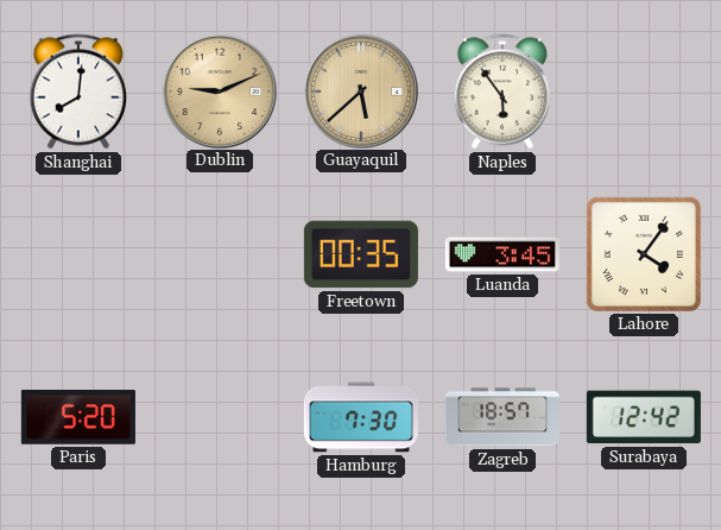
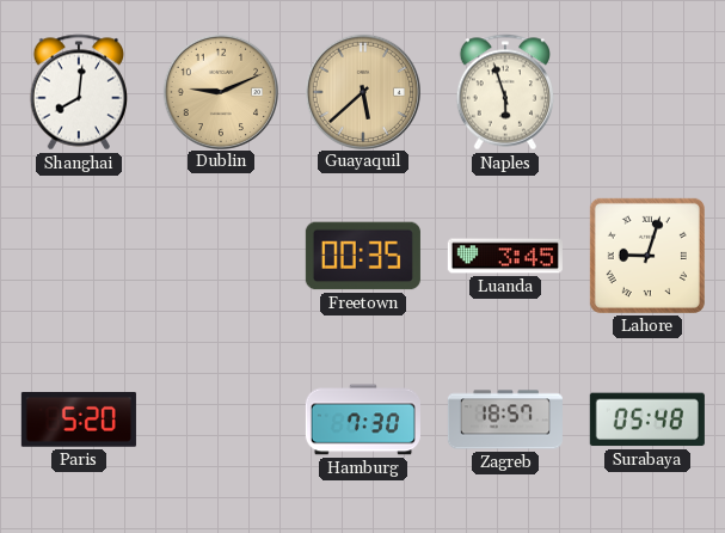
Naples: 5:54 -> 5:57
Lahore: 4:06 -> 9:03
Surabaya: 12:42 -> 05:48
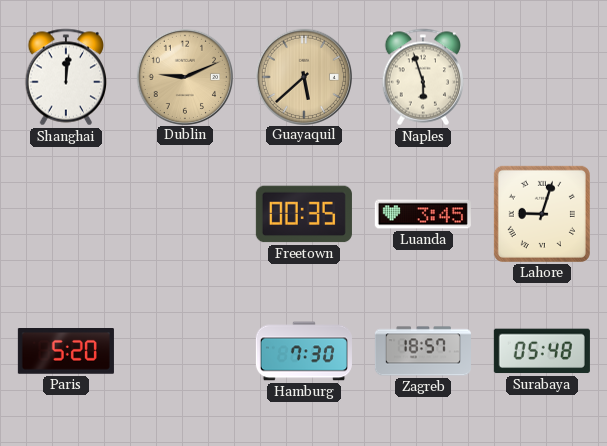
Shanghai: 8:01 -> 12:01
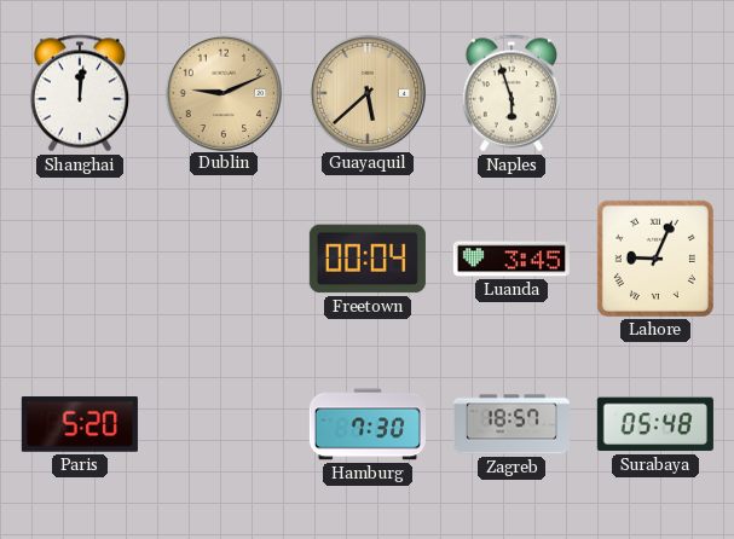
Freetown: 00:35 -> 00:04
Lahore: 9:03 -> 9:04
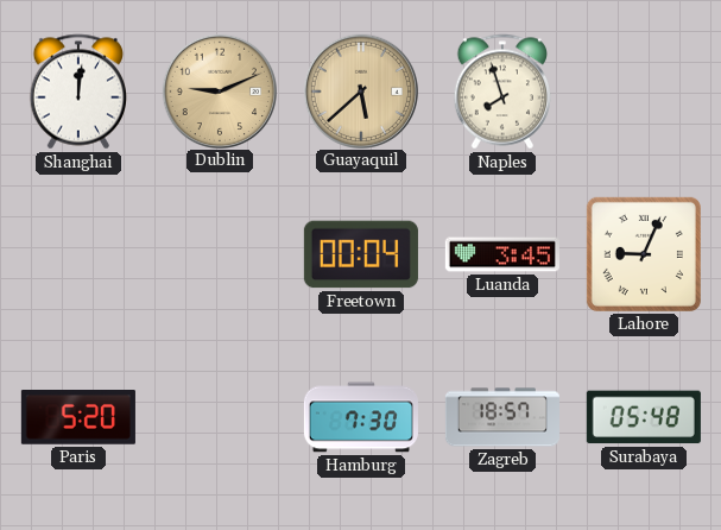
Naples: 5:57 -> 7:57
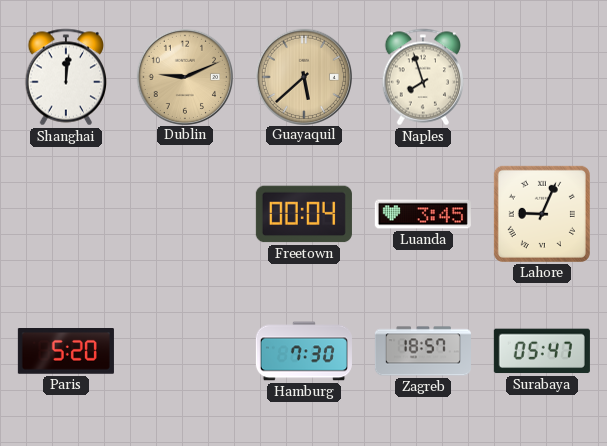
Surabaya: 05:48 -> 05:47
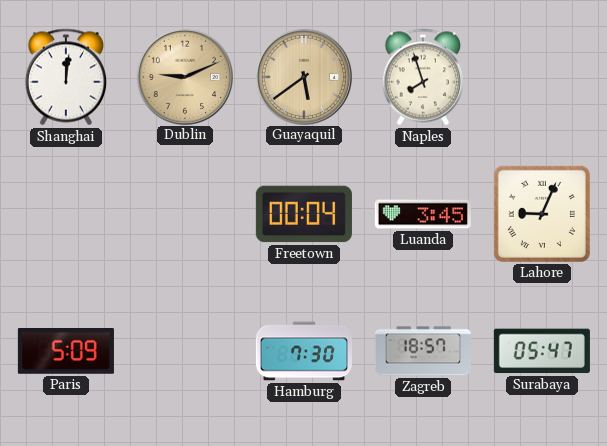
Guayaquil: 5:38 -> 5:39
Paris: 5:20 -> 5:09
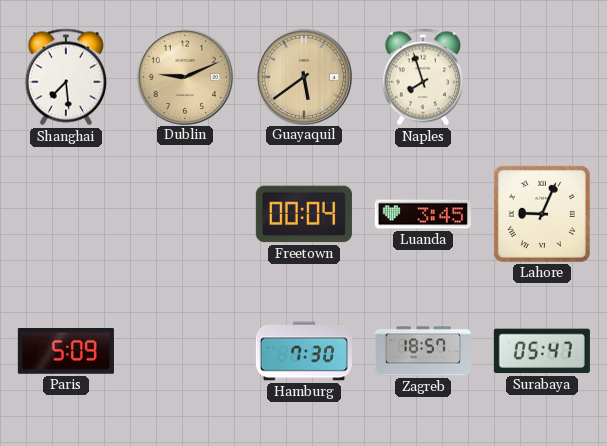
Shanghai: 12:01 -> 7:29
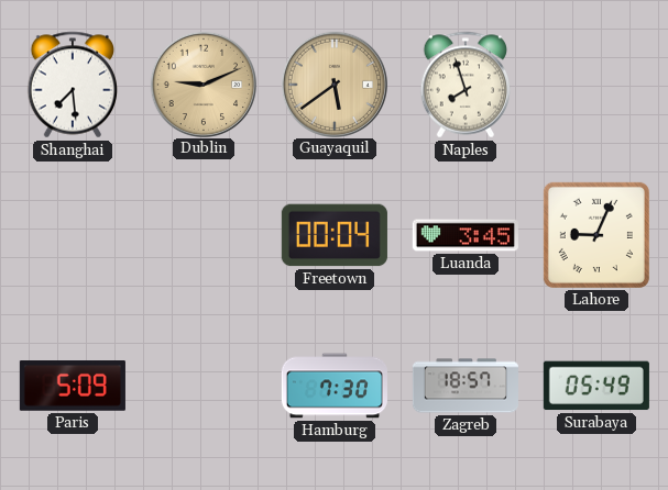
Surabaya: 05:47 -> 05:49
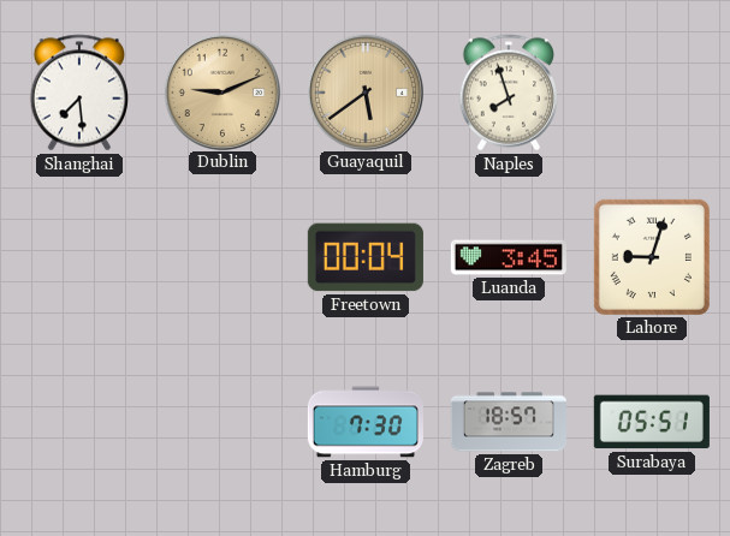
Lahore: 9:04 -> 9:03
Paris: 5:09 -> none
Surabaya: 05:49 -> 05:51
